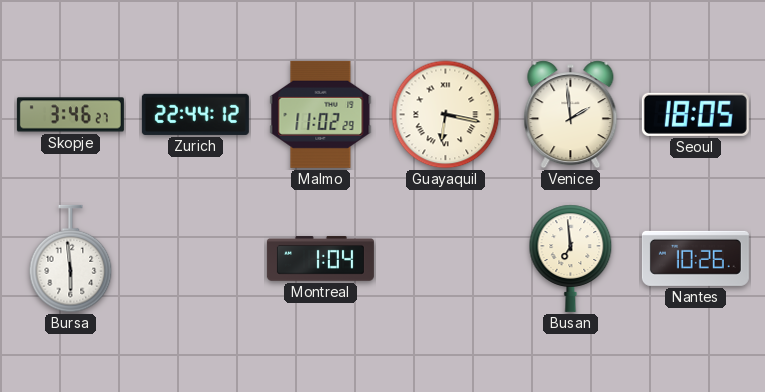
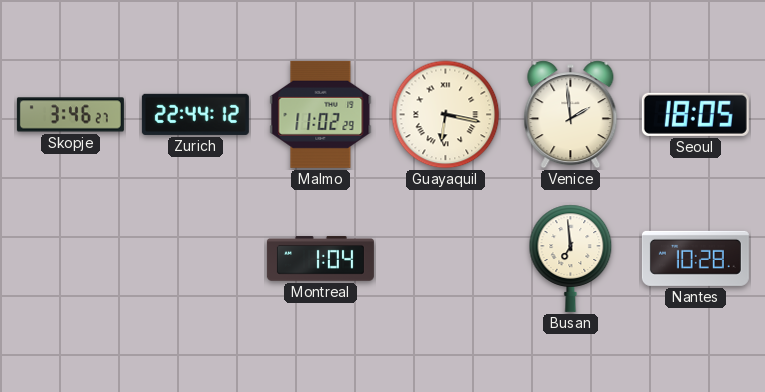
Bursa: 5:59 -> none
Nantes: 10:26 -> 10:28
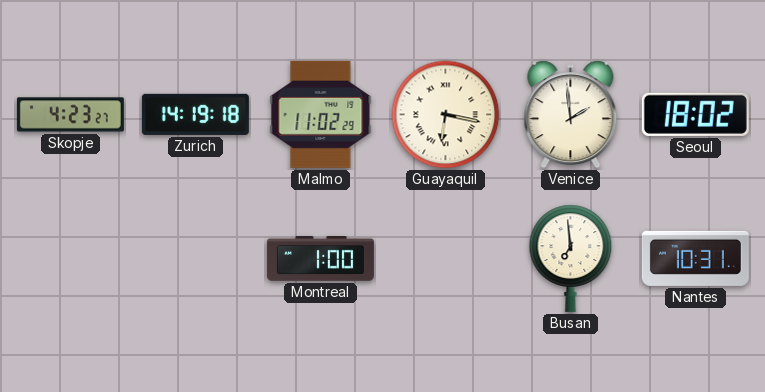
Skopje: 3:46 -> 4:23
Zurich: 22:44 -> 14:19
Seoul: 18:05 -> 18:02
Montreal: 1:04 -> 1:00
Nantes: 10:28 -> 10:31
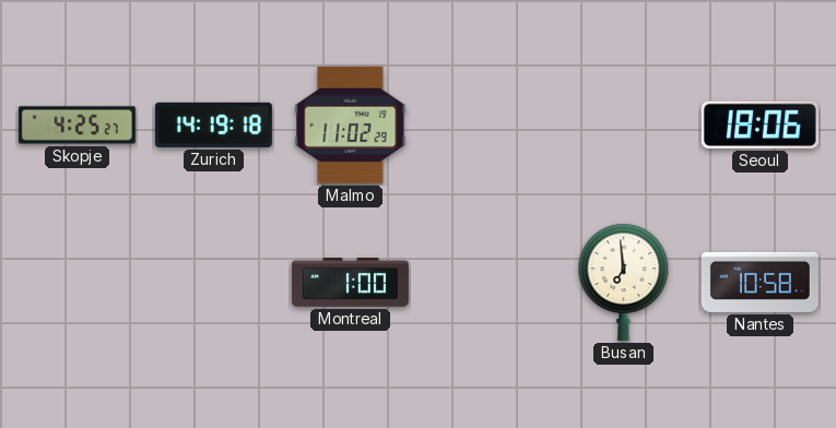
Skopje: 4:23 -> 4:25
Guayaquil: 6:17 -> none
Venice: 1:59 -> none
Seoul: 18:02 -> 18:06
Nantes: 10:31 -> 10:58
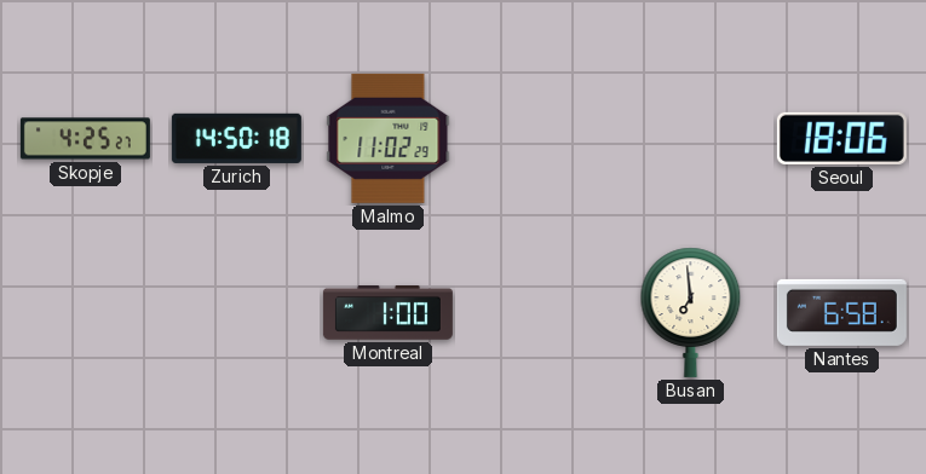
Zurich: 14:19 -> 14:50
Nantes: 10:58 -> 6:58
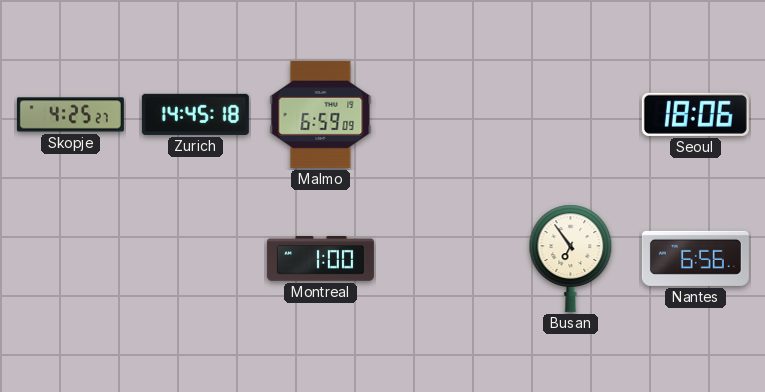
Zurich: 14:50 -> 14:45
Malmo: 11:02 -> 6:59
Busan: 6:59 -> 6:54
Nantes: 6:58 -> 6:56
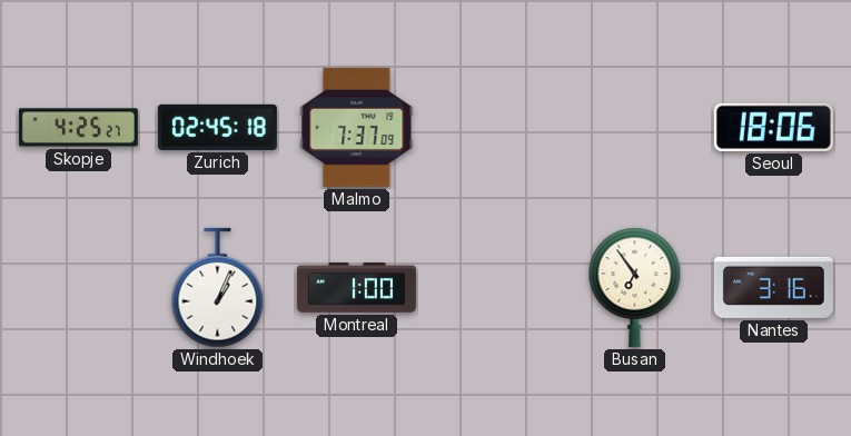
Zurich: 14:45 -> 02:45
Malmo: 6:59 -> 7:37
Windhoek: none -> 1:04
Nantes: 6:56 -> 3:16
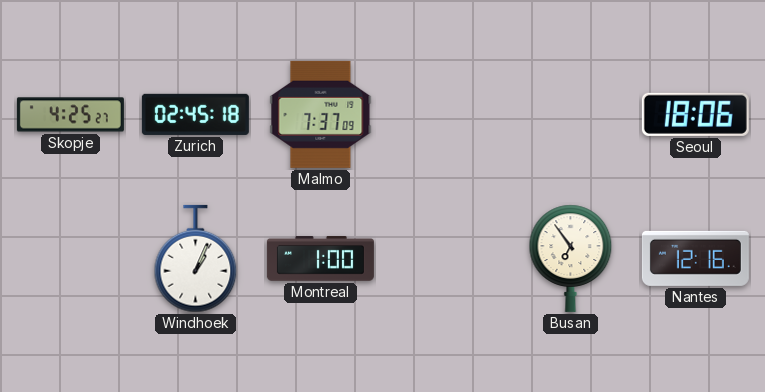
Nantes: 3:16 -> 12:16
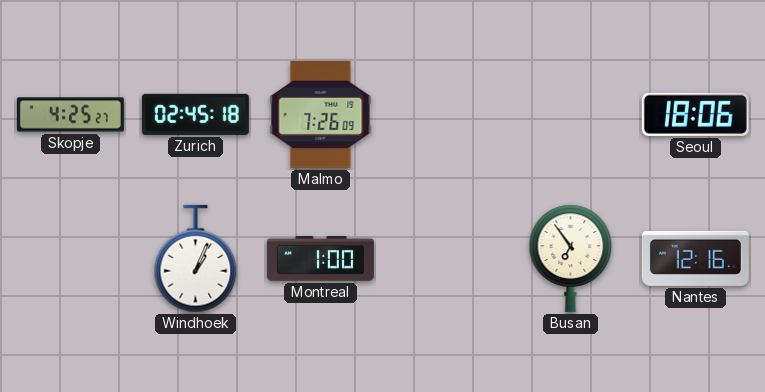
Malmo: 7:37 -> 7:26
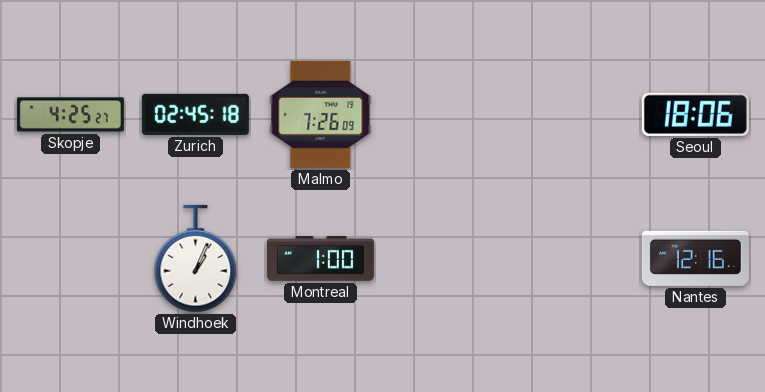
Busan: 6:54 -> none
